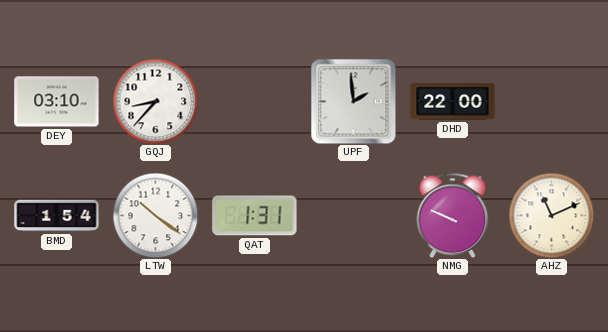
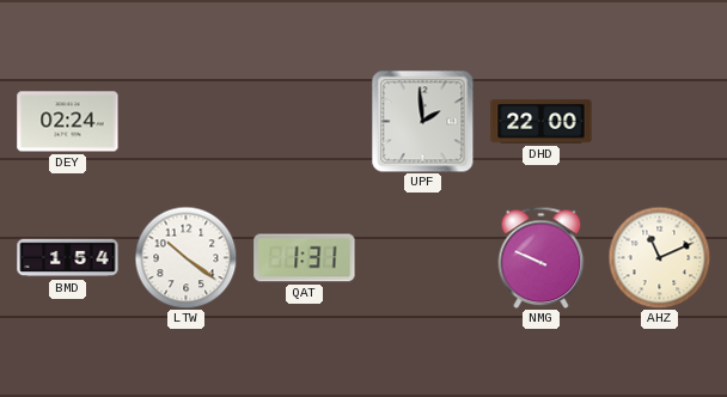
DEY: 03:10 -> 02:24
GQJ: 8:37 -> none
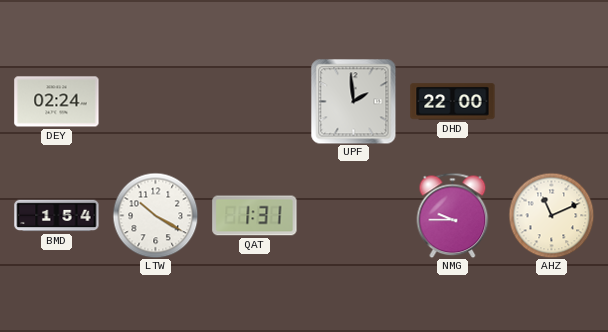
LTW: 10:21 -> 10:20
NMG: 9:49 -> 9:45
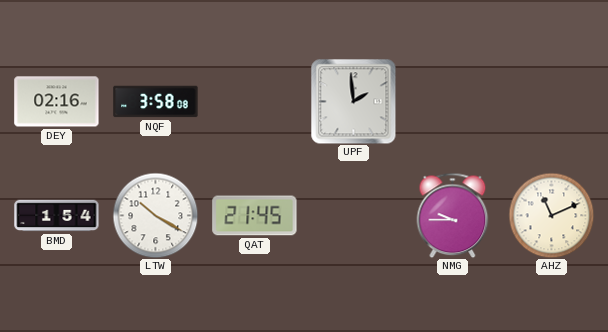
DEY: 02:24 -> 02:16
NQF: none -> 3:58
DHD: 22:00 -> none
QAT: 1:31 -> 21:45
